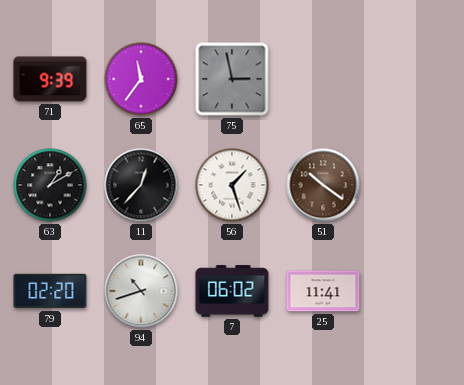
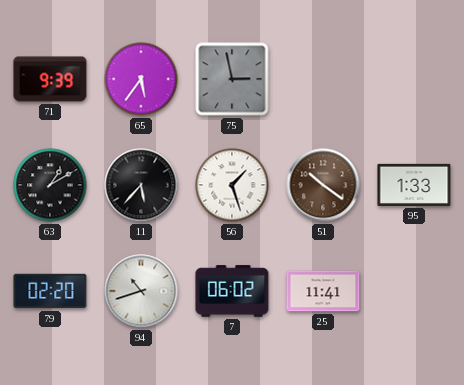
65: 11:36 -> 5:36
11: 12:37 -> 5:37
95: none -> 1:33
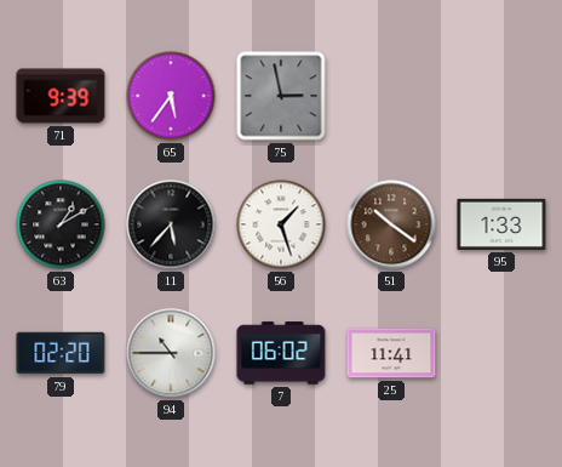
94: 10:42 -> 10:45
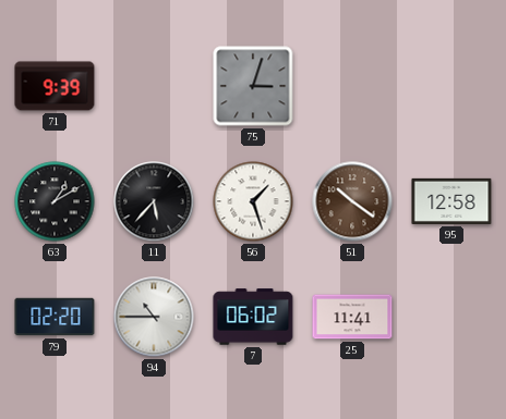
65: 5:36 -> none
75: 2:58 -> 3:03
95: 1:33 -> 12:58
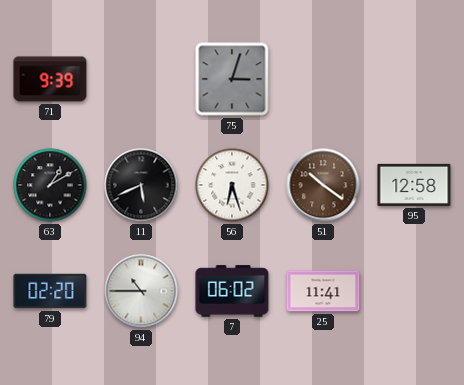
11: 5:37 -> 5:41
56: 1:27 -> 6:27
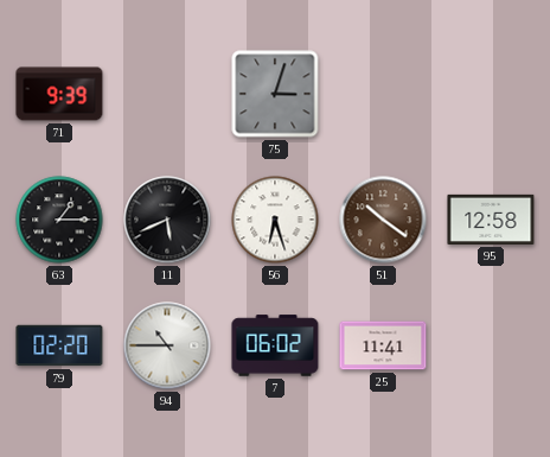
63: 1:10 -> 1:15
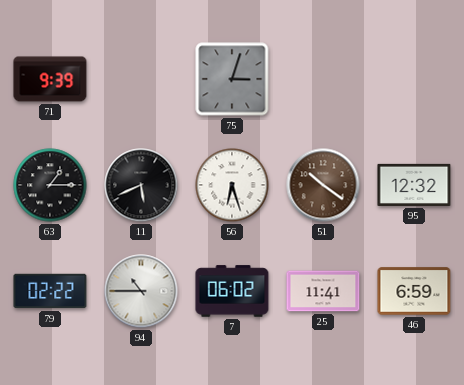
95: 12:58 -> 12:32
79: 02:20 -> 02:22
46: none -> 6:59
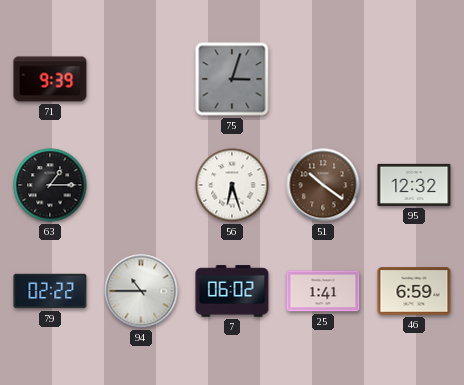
11: 5:41 -> none
25: 11:41 -> 1:41
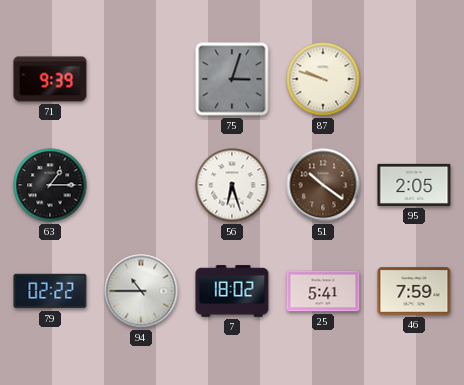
87: none -> 9:48
95: 12:32 -> 2:05
7: 06:02 -> 18:02
25: 1:41 -> 5:41
46: 6:59 -> 7:59
